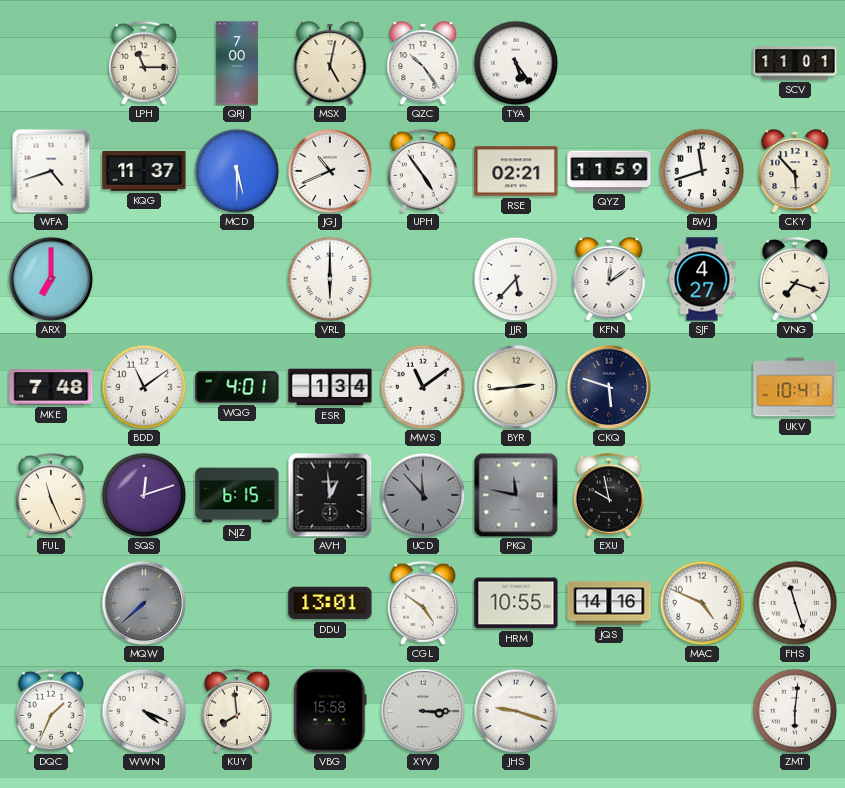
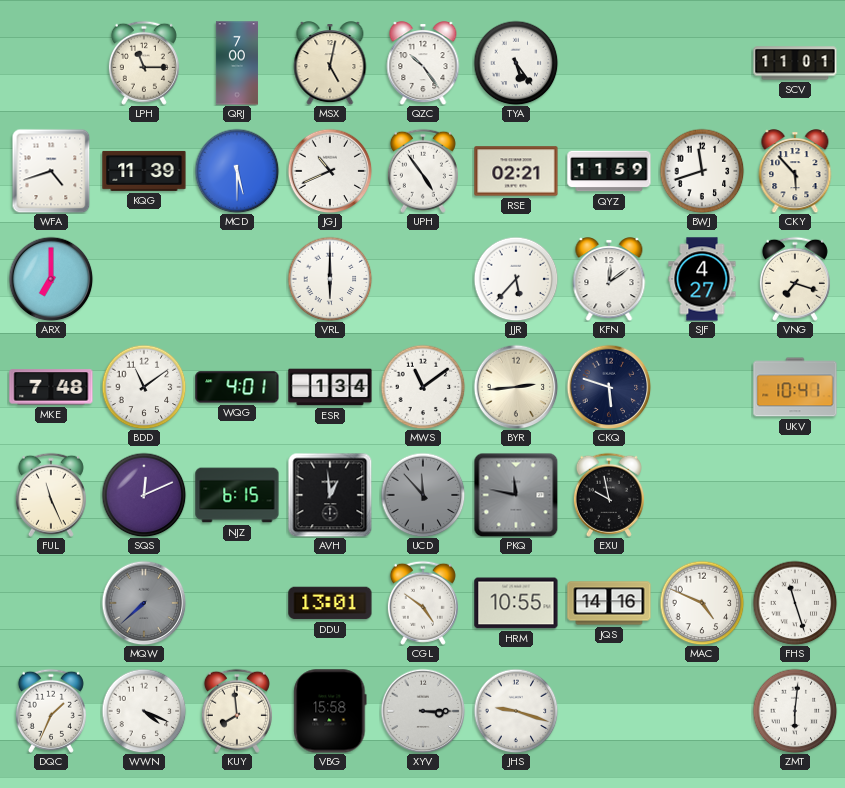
KQG: 11:37 -> 11:39
SQS: 12:12 -> 12:11
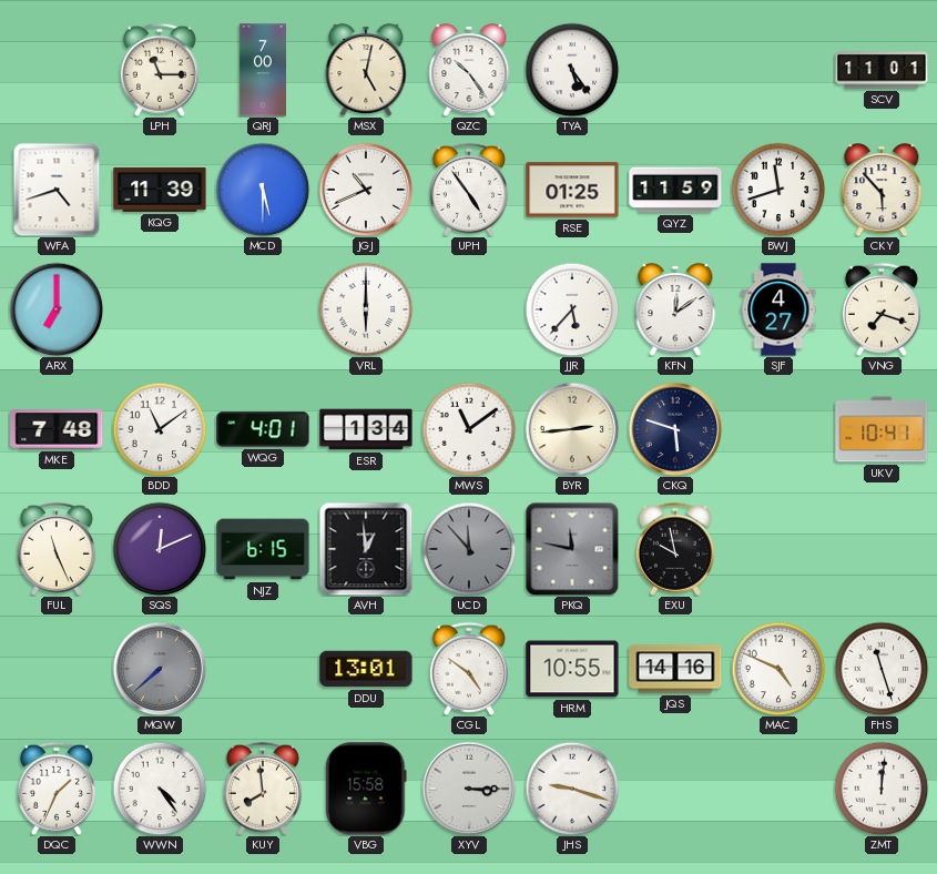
RSE: 02:21 -> 01:25
WWN: 4:19 -> 4:24
ZMT: 6:01 -> 12:01
